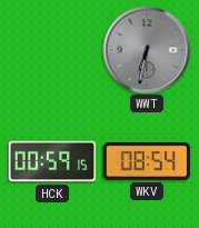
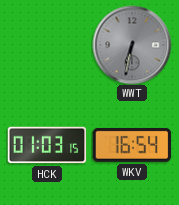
HCK: 00:59 -> 01:03
WKV: 08:54 -> 16:54
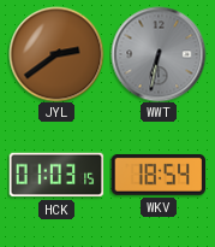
JYL: none -> 2:39
WKV: 16:54 -> 18:54
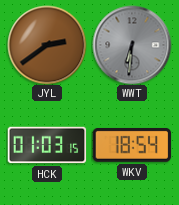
WWT: 6:32 -> 6:31
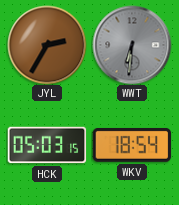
JYL: 2:39 -> 2:35
HCK: 01:03 -> 05:03
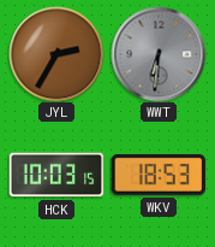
HCK: 05:03 -> 10:03
WKV: 18:54 -> 18:53
